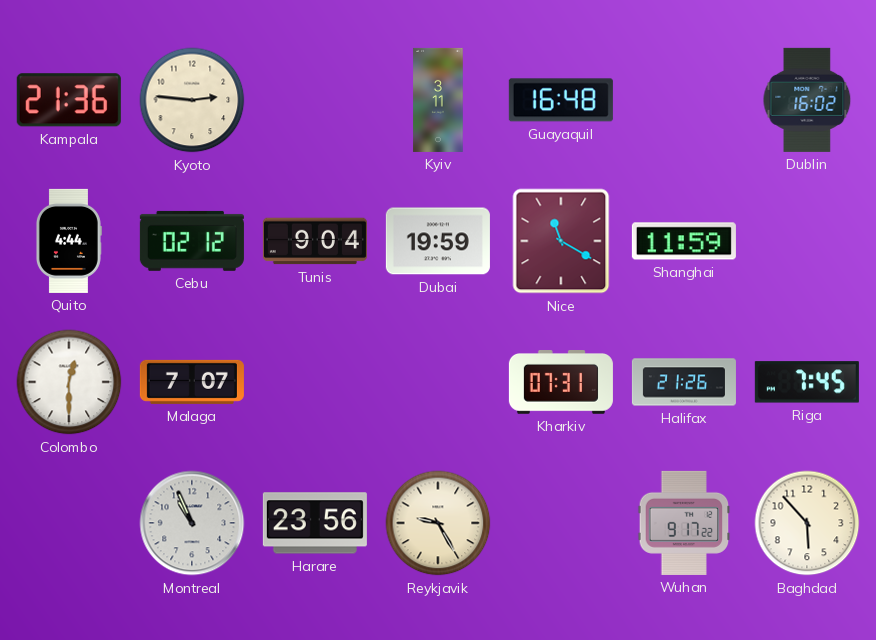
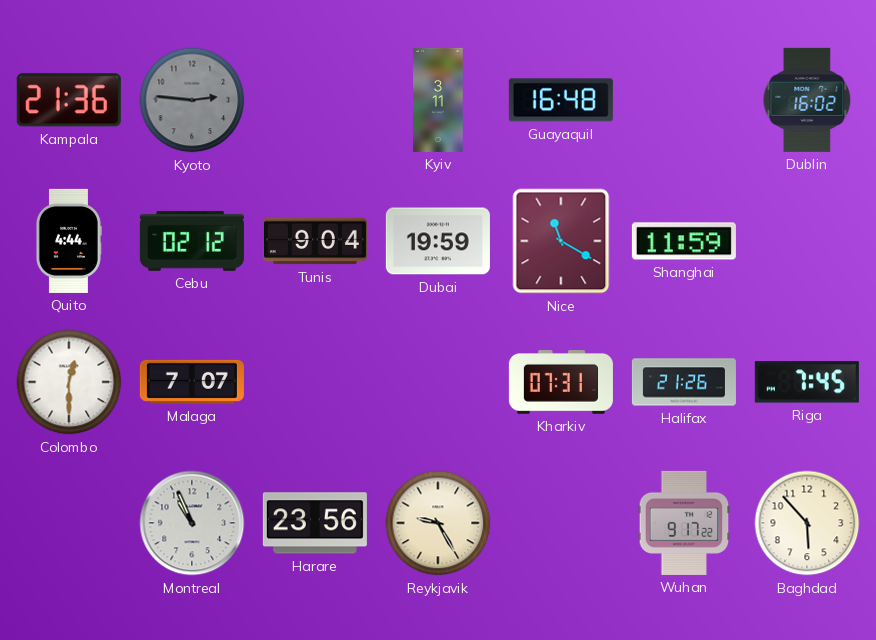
Kyoto dial: cream -> grey
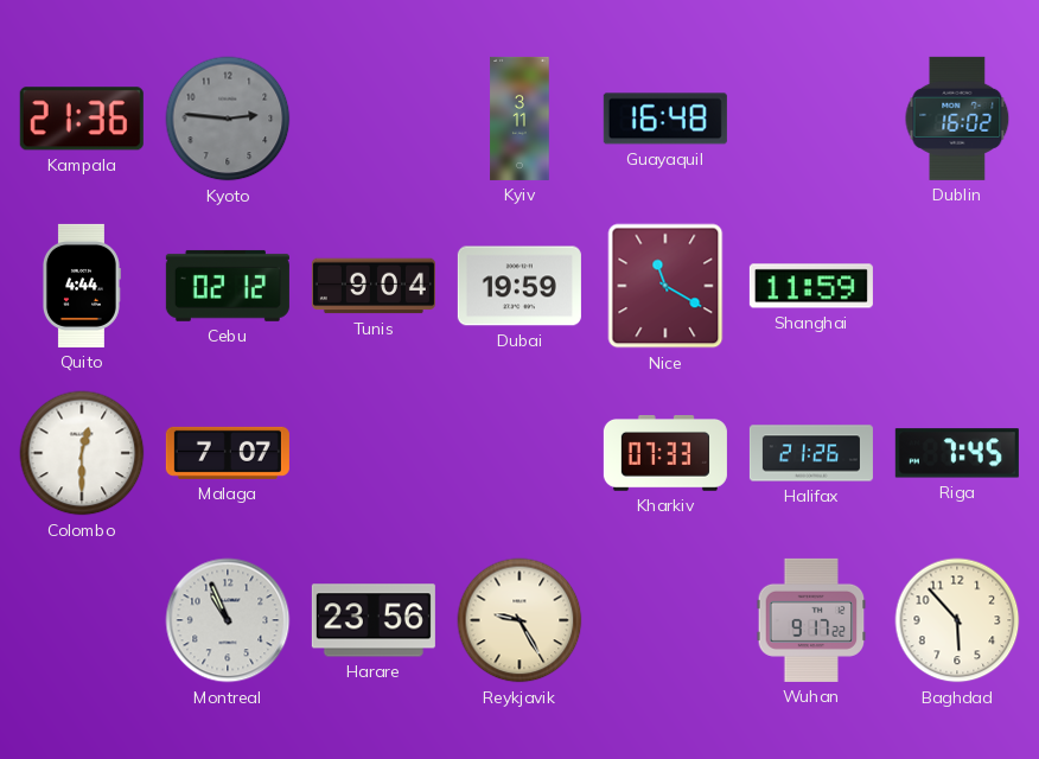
Kharkiv: 07:31 -> 07:33
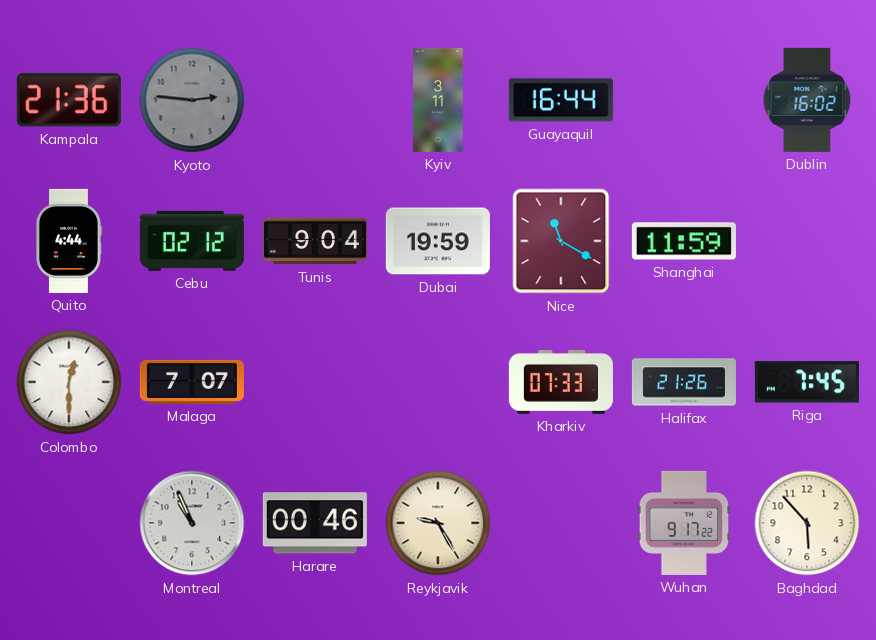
Guayaquil: 16:48 -> 16:44
Harare: 23:56 -> 00:46
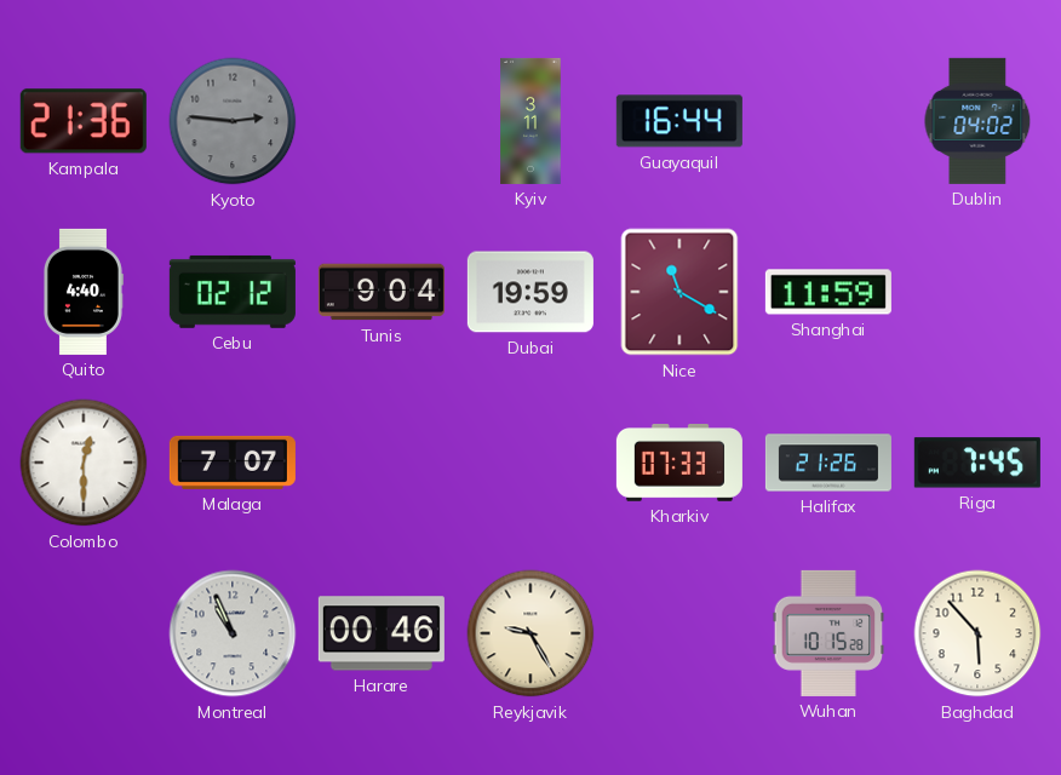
Dublin: 16:02 -> 04:02
Quito: 4:44 -> 4:40
Wuhan: 9:17 -> 10:15
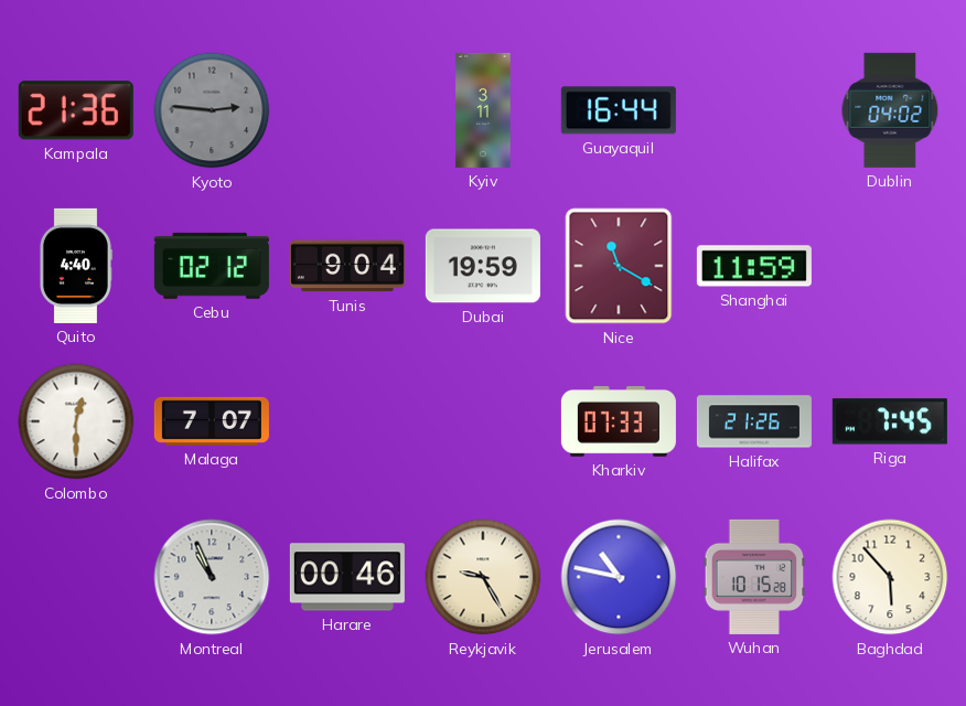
Jerusalem: none -> 10:47
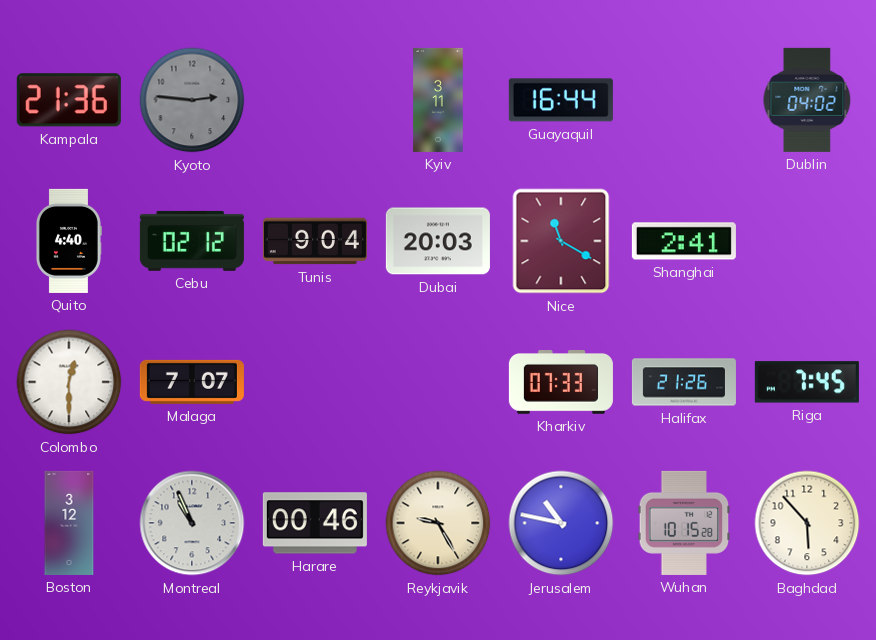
Dubai: 19:59 -> 20:03
Shanghai: 11:59 -> 2:41
Boston: none -> 3:12
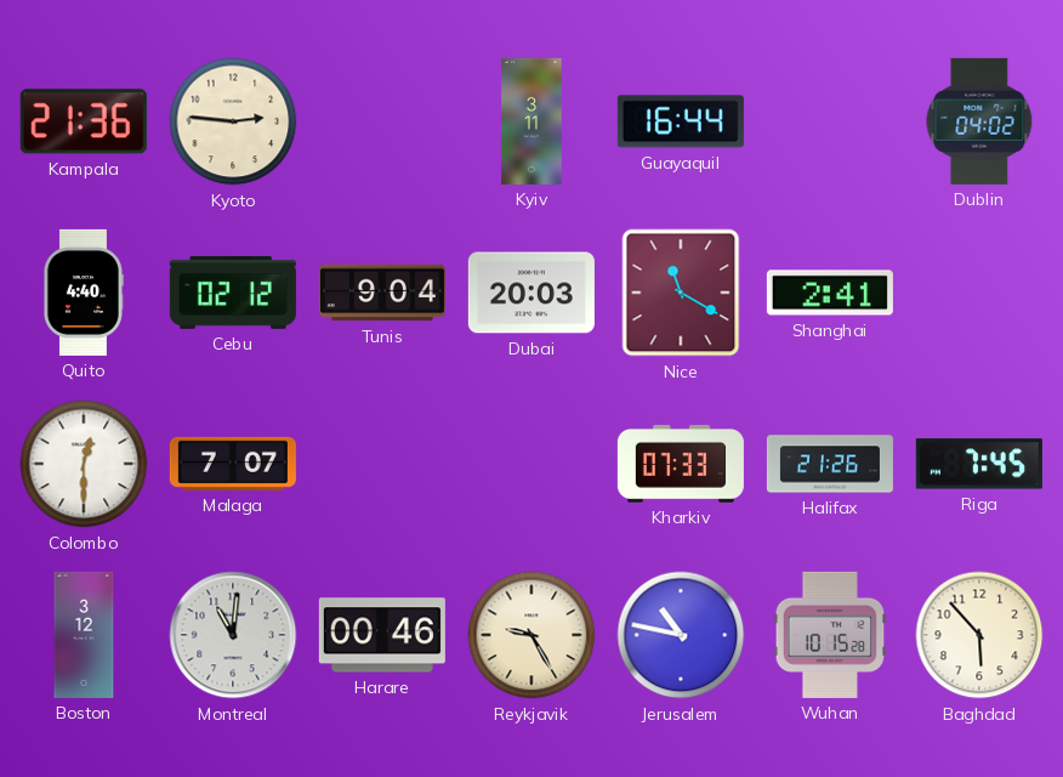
Kyoto dial: grey -> cream
Montreal: 10:56 -> 11:01
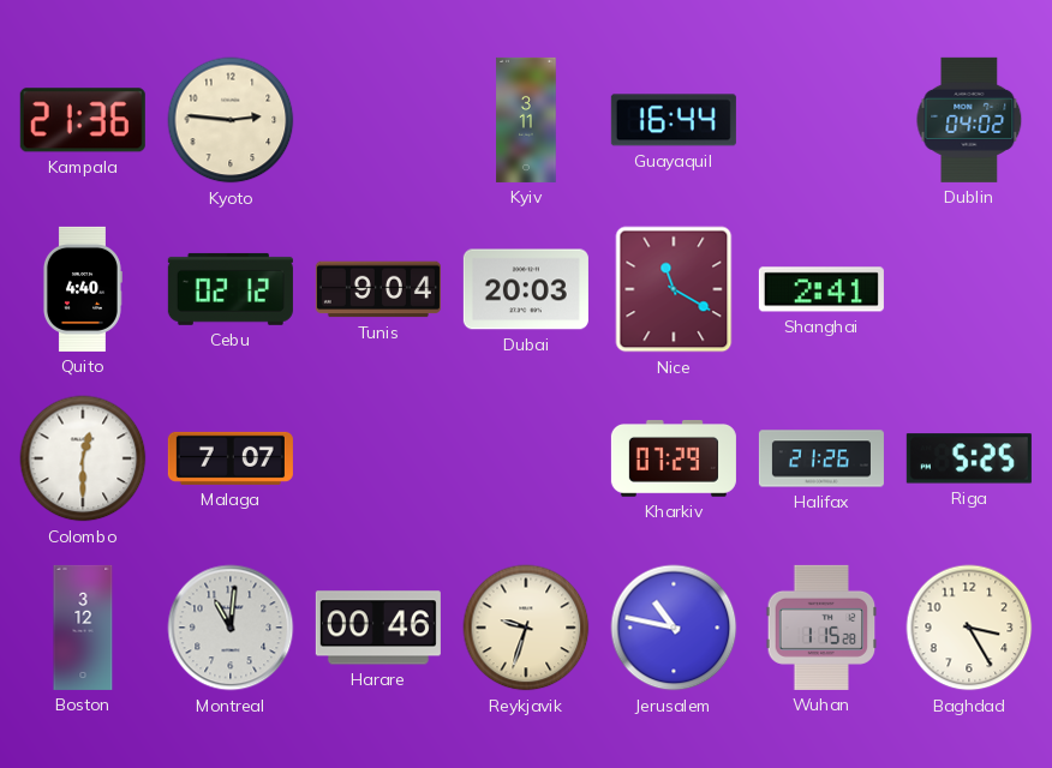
Kharkiv: 07:33 -> 07:29
Riga: 7:45 -> 5:25
Reykjavik: 9:25 -> 9:33
Wuhan: 10:15 -> 1:15
Baghdad: 5:53 -> 3:25
